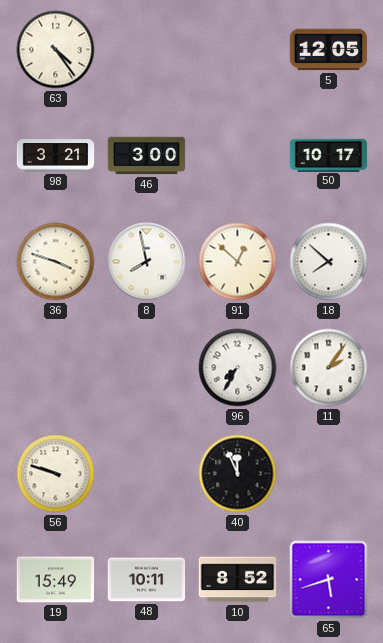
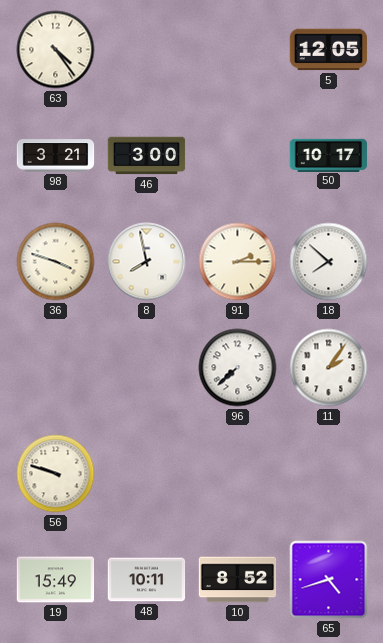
91: 12:52 -> 2:15
96: 7:35 -> 7:38
40: 11:56 -> none
65: 5:42 -> 4:42
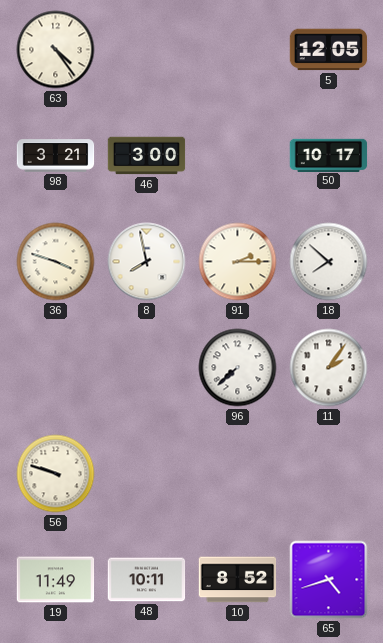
19: 15:49 -> 11:49
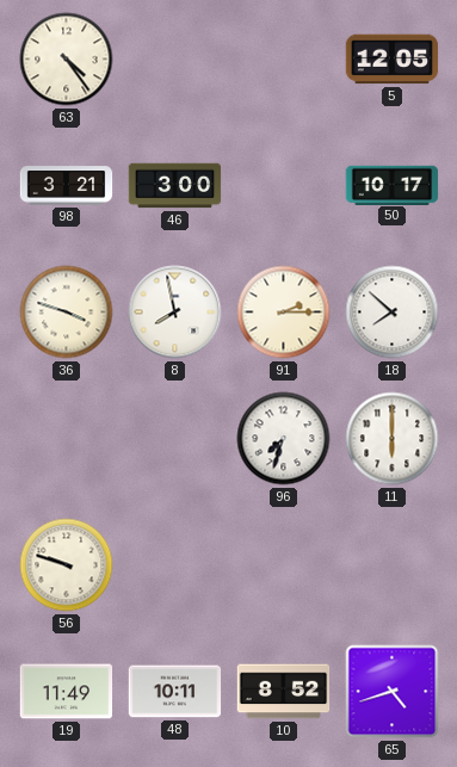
96: 7:38 -> 7:33
11: 2:06 -> 6:00
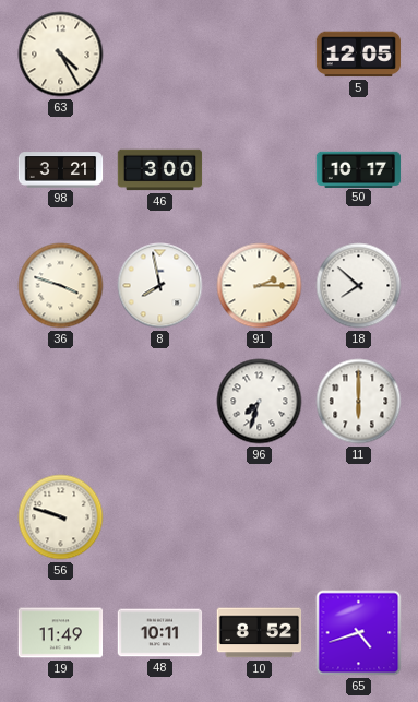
63: 4:24 -> 4:25
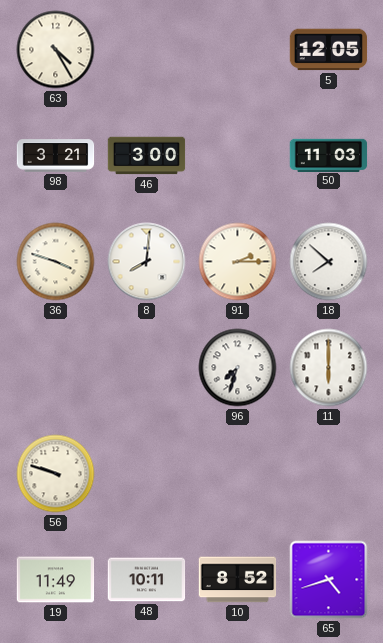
50: 10:17 -> 11:03
8: 7:58 -> 8:01
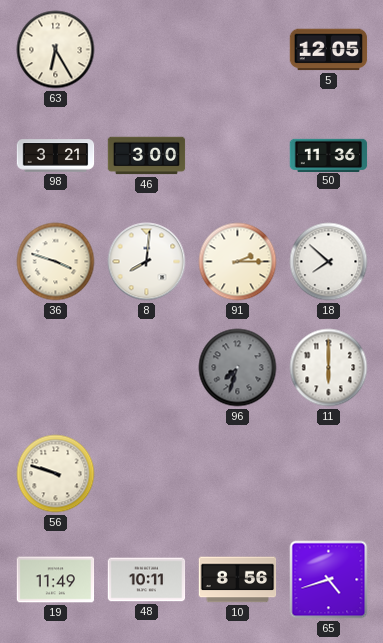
63: 4:25 -> 6:25
50: 11:03 -> 11:36
96 dial: white -> grey
10: 8:52 -> 8:56
